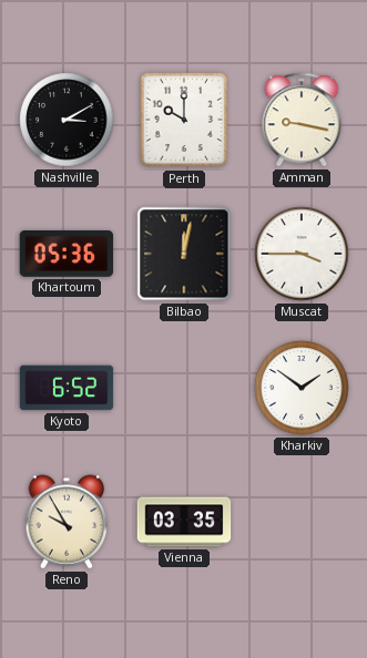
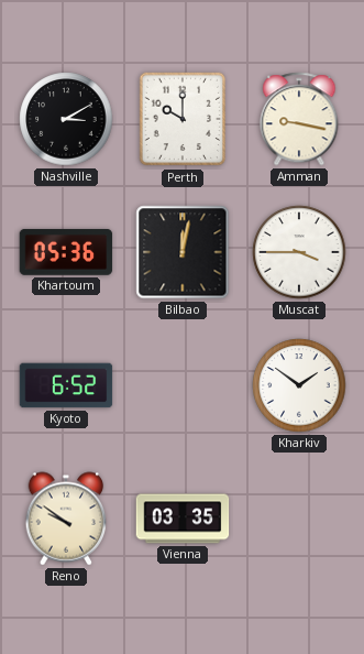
Reno: 9:55 -> 9:51
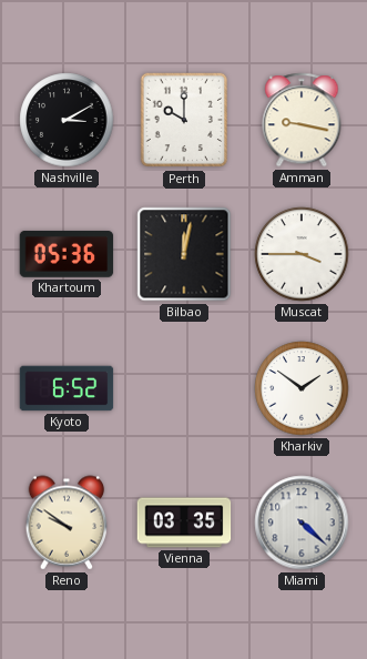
Miami: none -> 4:22
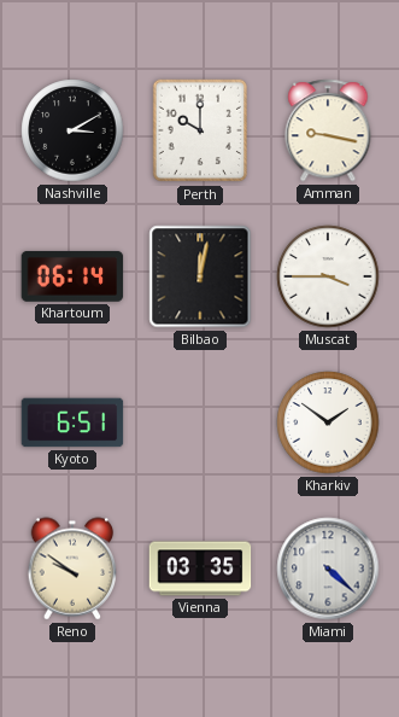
Khartoum: 05:36 -> 06:14
Kyoto: 6:52 -> 6:51
